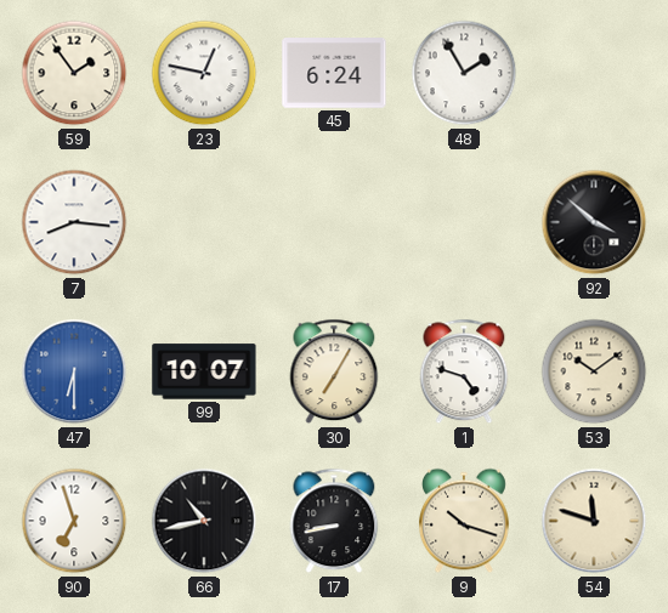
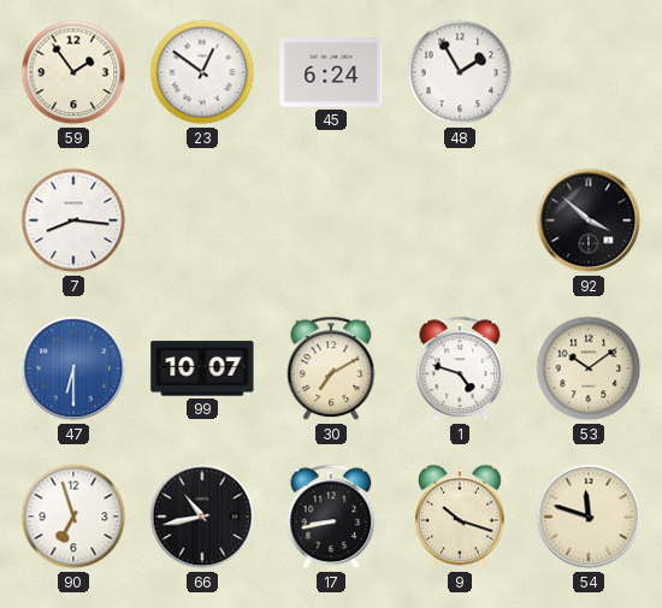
23: 12:47 -> 12:51
30: 7:05 -> 7:10
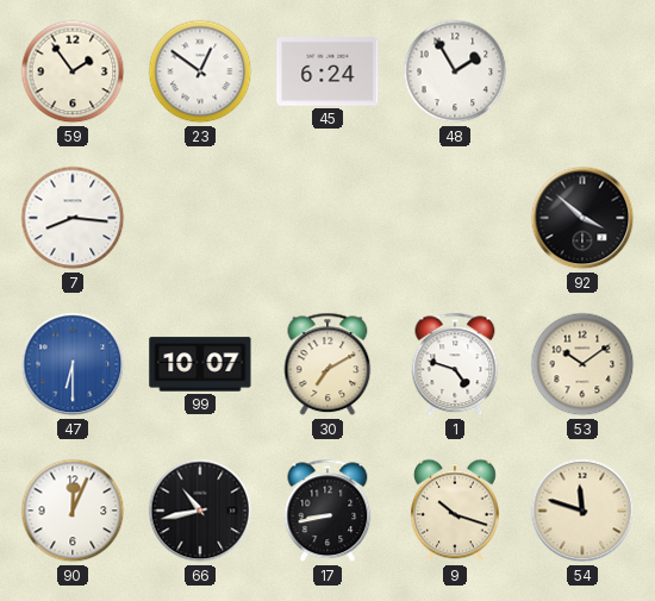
90: 6:57 -> 12:04
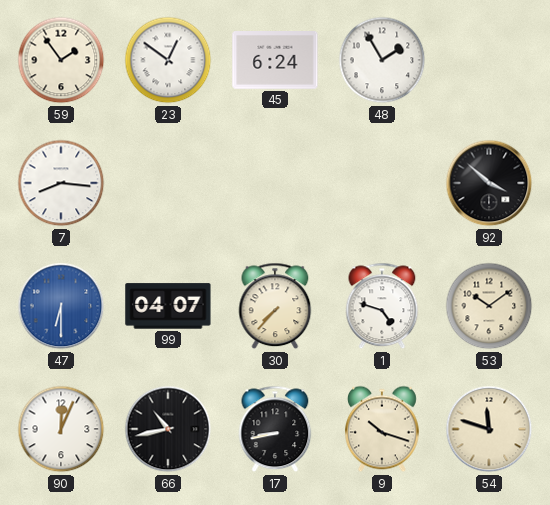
99: 10:07 -> 04:07
30: 7:10 -> 7:37
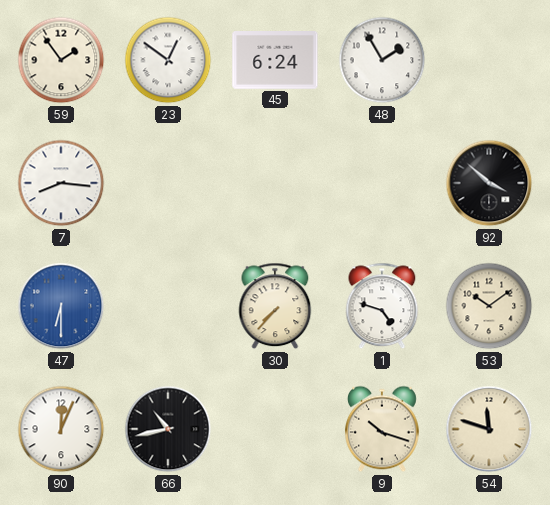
99: 04:07 -> none
17: 8:43 -> none
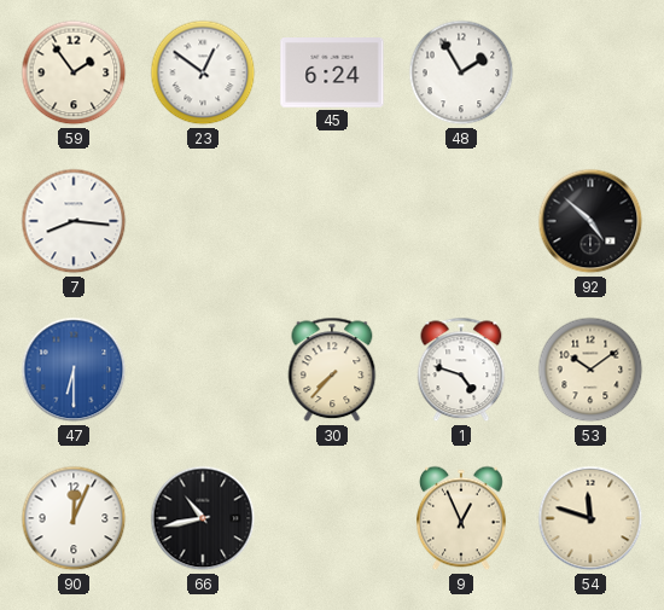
92: 3:52 -> 4:52
9: 10:18 -> 12:56
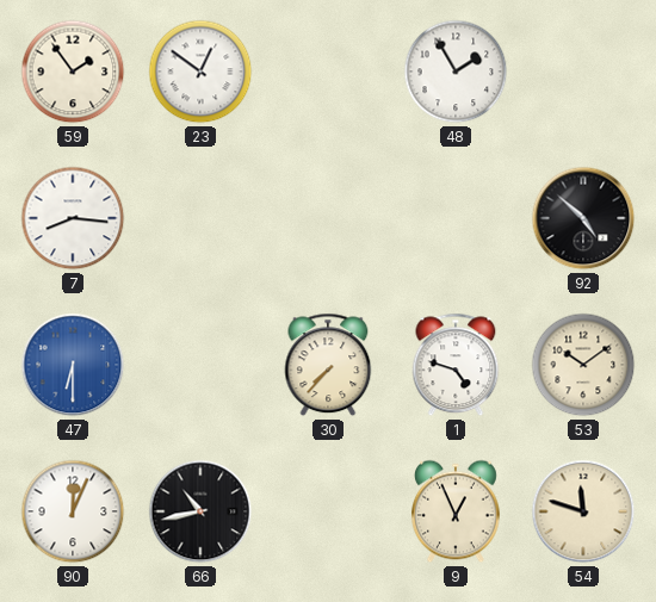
45: 6:24 -> none
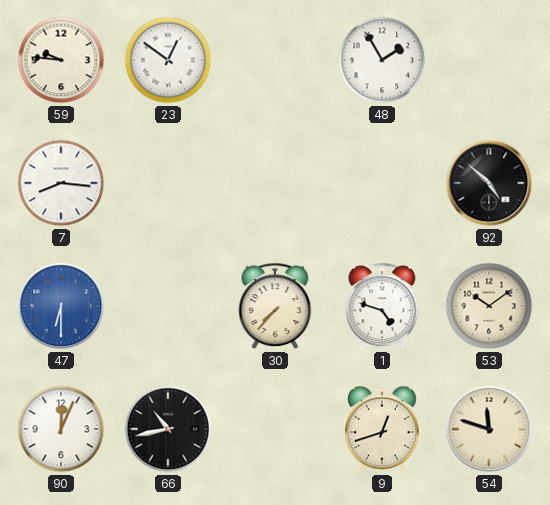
59: 1:54 -> 9:46
9: 12:56 -> 12:42
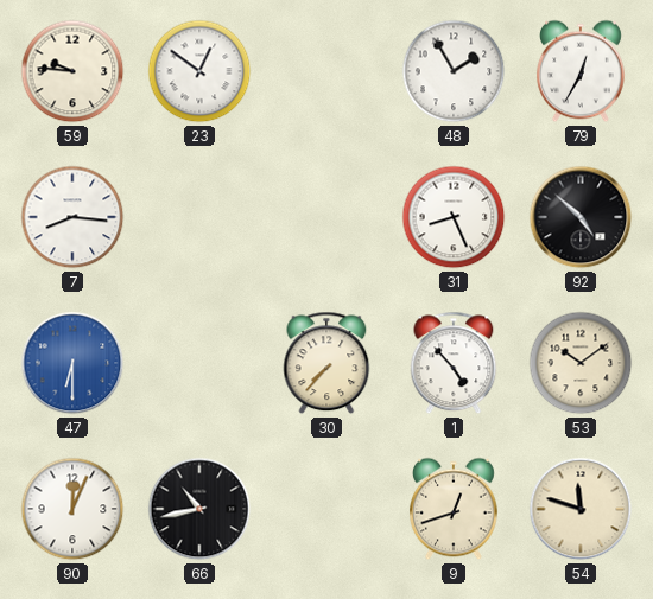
79: none -> 12:35
31: none -> 8:26
1: 4:48 -> 4:53
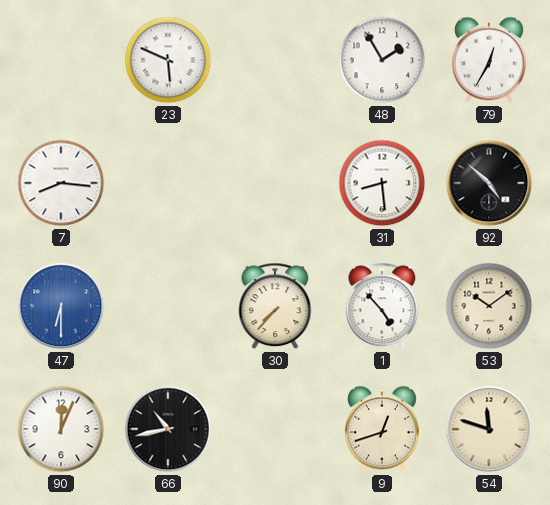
59: 9:46 -> none
23: 12:51 -> 5:49
31: 8:26 -> 8:29
